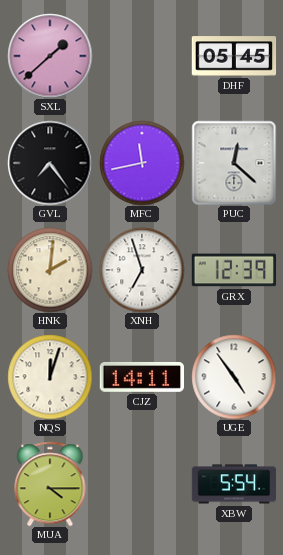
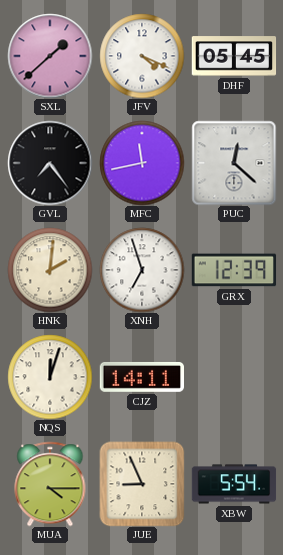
JFV: none -> 4:19
UGE: 4:54 -> none
JUE: none -> 8:56
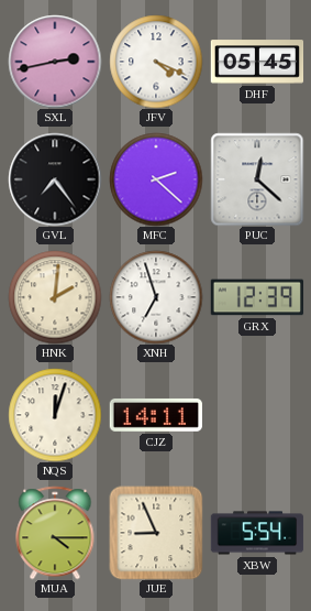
SXL: 1:38 -> 2:43
MFC: 11:43 -> 2:22
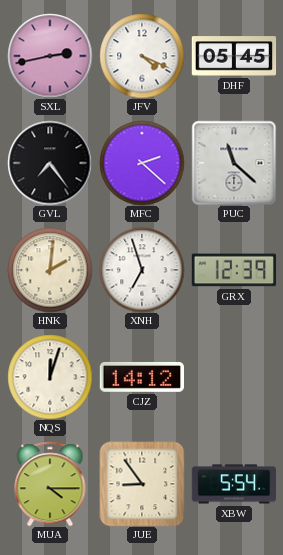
PUC: 12:22 -> 11:22
CJZ: 14:11 -> 14:12
JUE: 8:56 -> 8:54
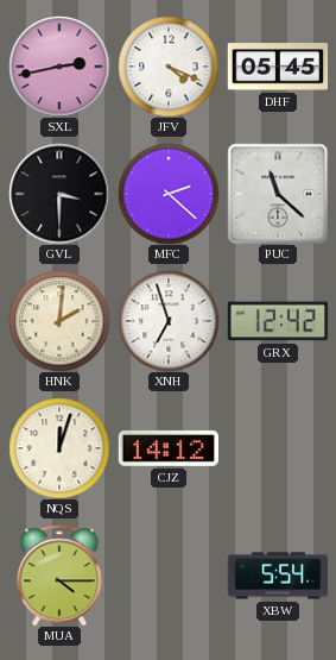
GVL: 7:24 -> 3:30
GRX: 12:39 -> 12:42
JUE: 8:54 -> none
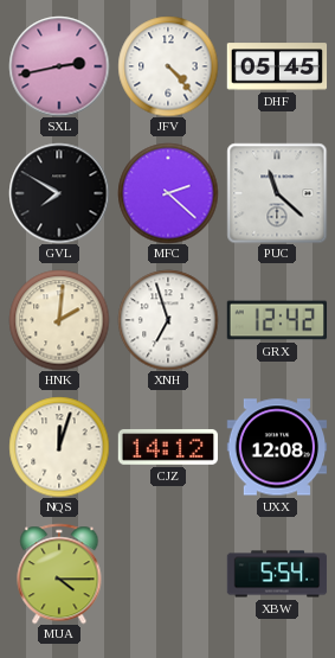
JFV: 4:19 -> 4:23
GVL: 3:30 -> 7:50
UXX: none -> 12:08
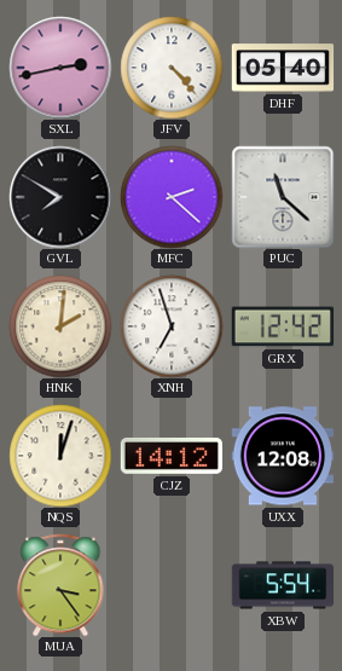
DHF: 05:45 -> 05:40
MUA: 4:15 -> 3:24
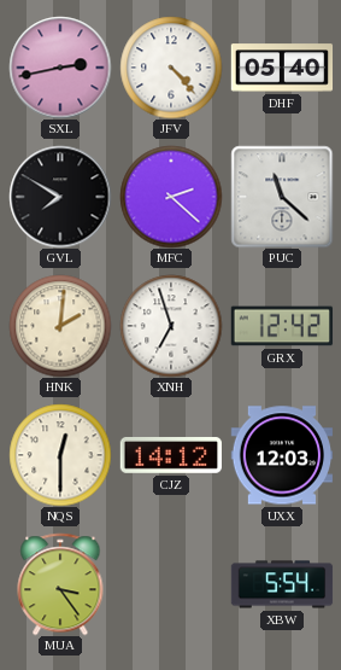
NQS: 12:03 -> 12:30
UXX: 12:08 -> 12:03
